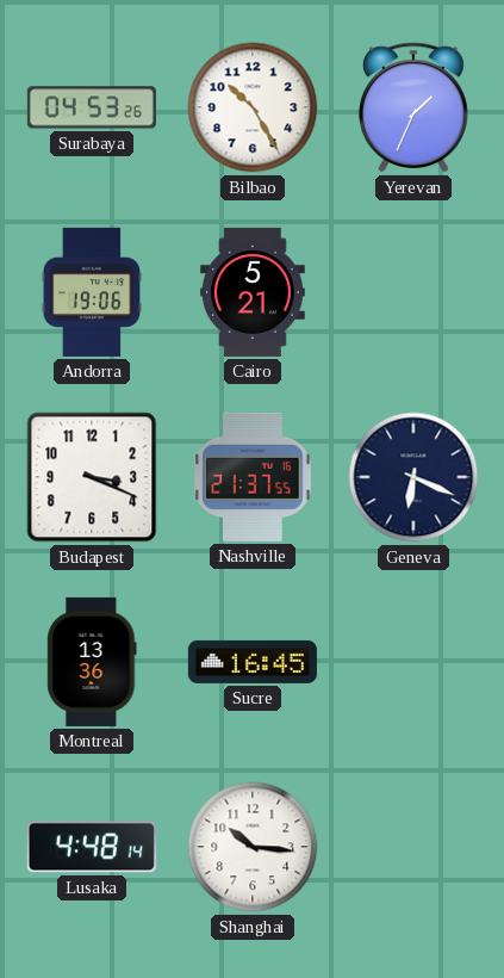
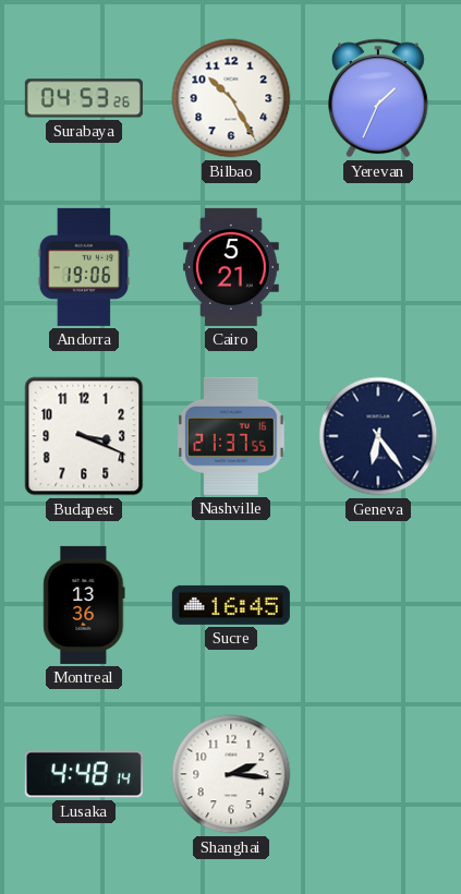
Geneva: 6:19 -> 6:24
Shanghai: 10:16 -> 2:16
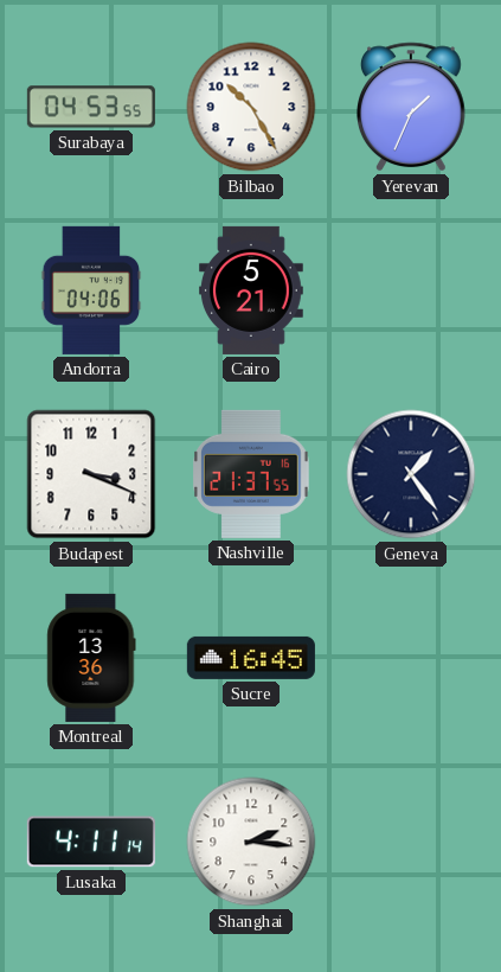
Surabaya: 04:53:26 -> 04:53:55
Andorra: 19:06 -> 04:06
Geneva: 6:24 -> 1:24
Lusaka: 4:48 -> 4:11
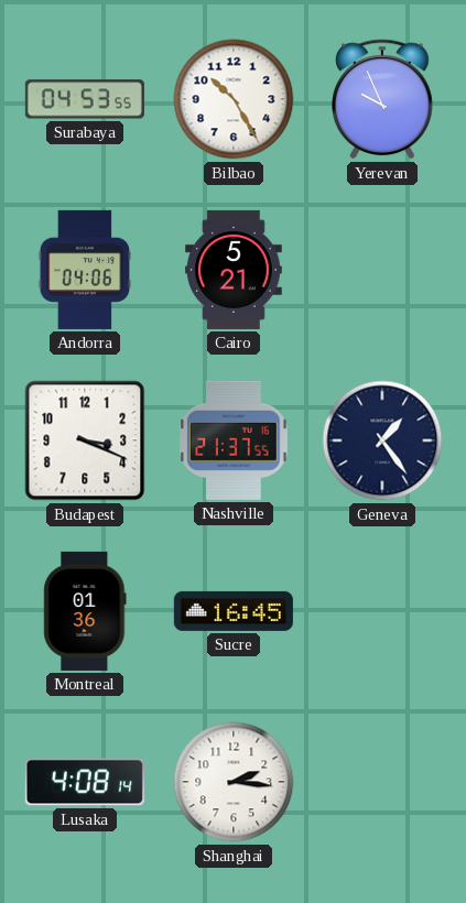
Yerevan: 1:34 -> 9:56
Montreal: 13:36 -> 01:36
Lusaka: 4:11 -> 4:08
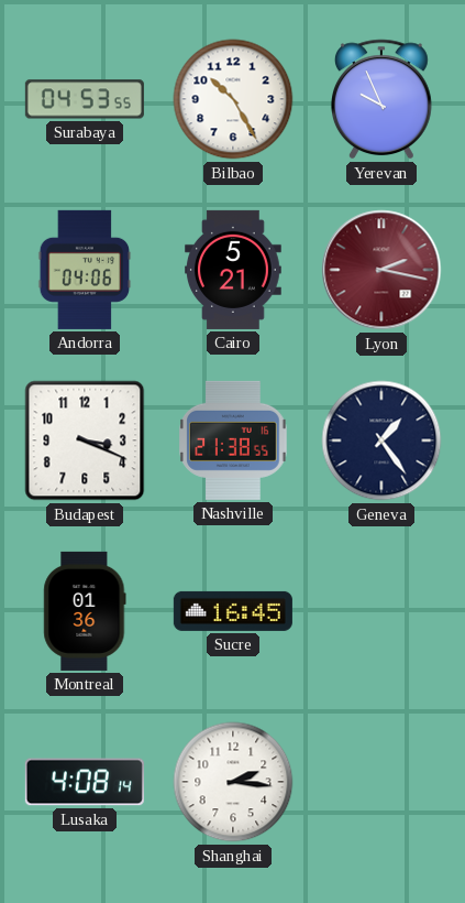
Lyon: none -> 2:17
Nashville: 21:37 -> 21:38
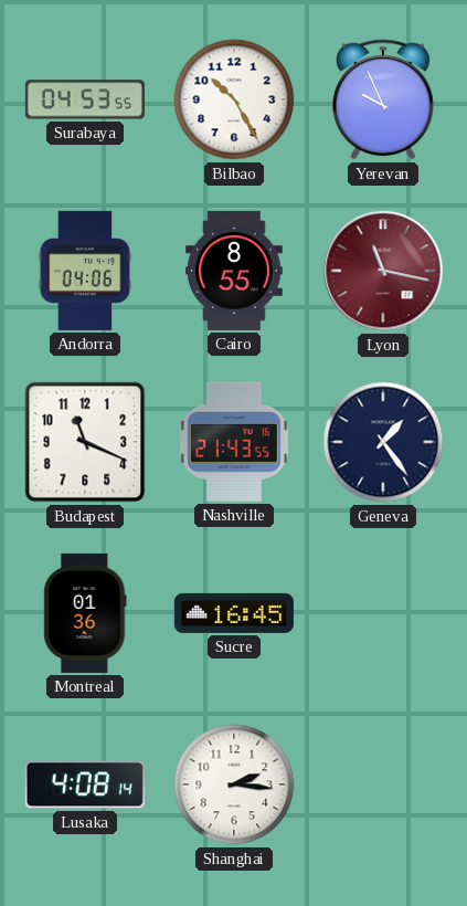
Cairo: 5:21 -> 8:55
Lyon: 2:17 -> 11:17
Budapest: 3:19 -> 11:19
Nashville: 21:38 -> 21:43
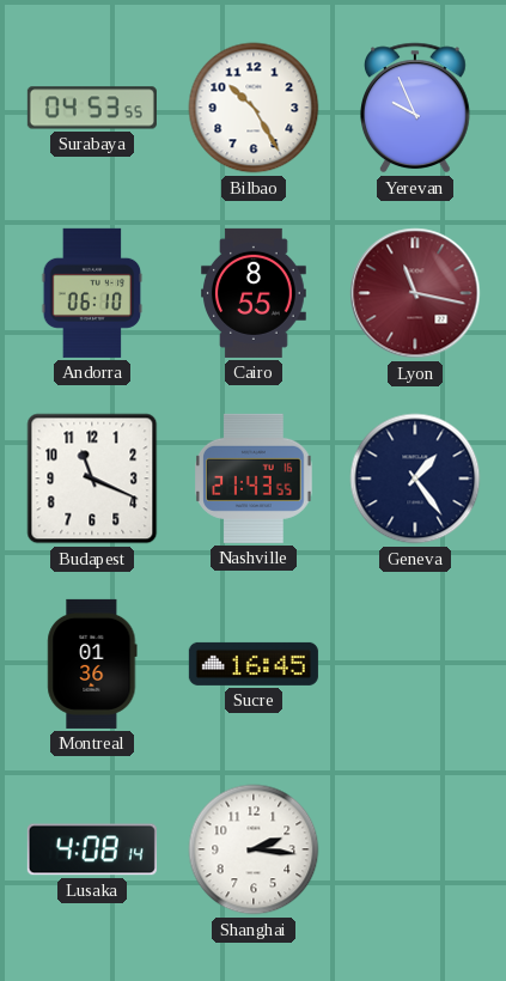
Andorra: 04:06 -> 06:10
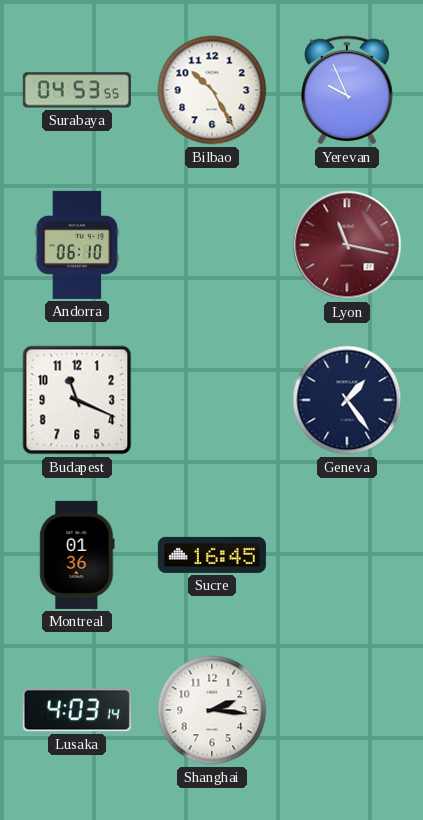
Cairo: 8:55 -> none
Nashville: 21:43 -> none
Lusaka: 4:08 -> 4:03
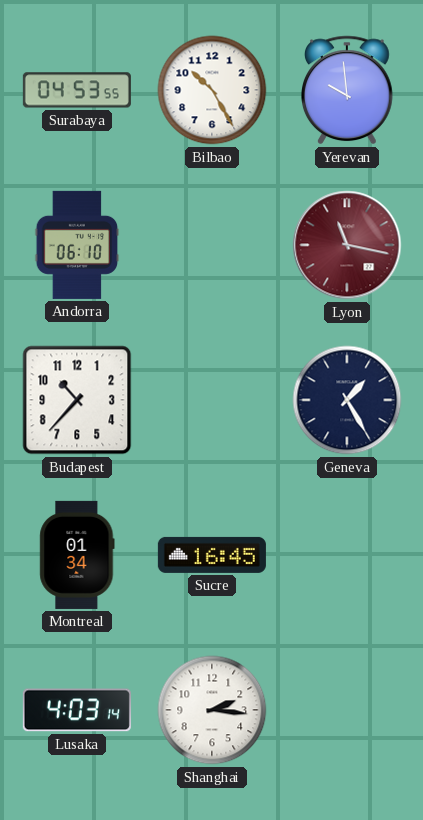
Yerevan: 9:56 -> 9:59
Budapest: 11:19 -> 10:37
Geneva: 1:24 -> 1:25
Montreal: 01:36 -> 01:34
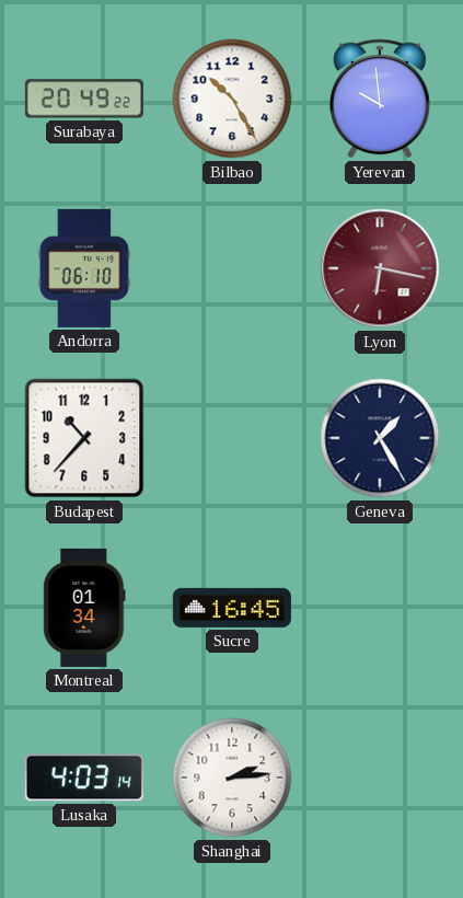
Surabaya: 04:53 -> 20:49
Lyon: 11:17 -> 6:17
Shanghai: 2:16 -> 2:14
